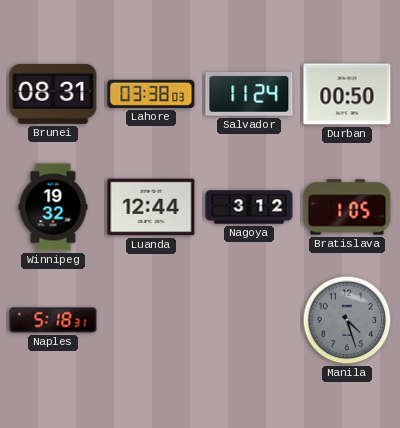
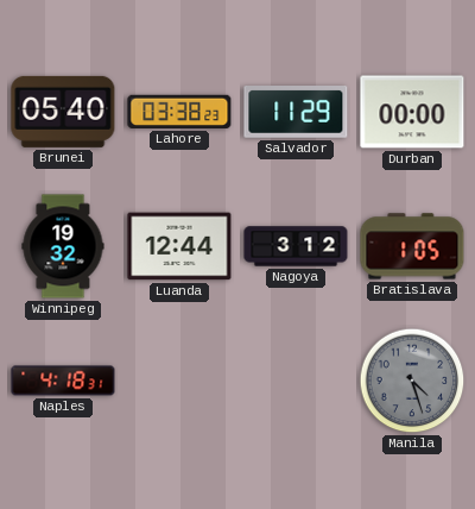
Brunei: 08:31 -> 05:40
Lahore: 03:38:03 -> 03:38:23
Salvador: 11:24 -> 11:29
Durban: 00:50 -> 00:00
Naples: 5:18 -> 4:18
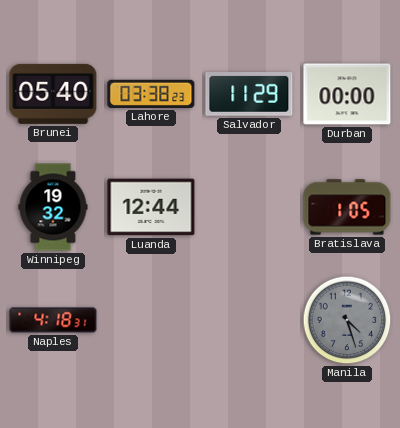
Nagoya: 3:12 -> none
